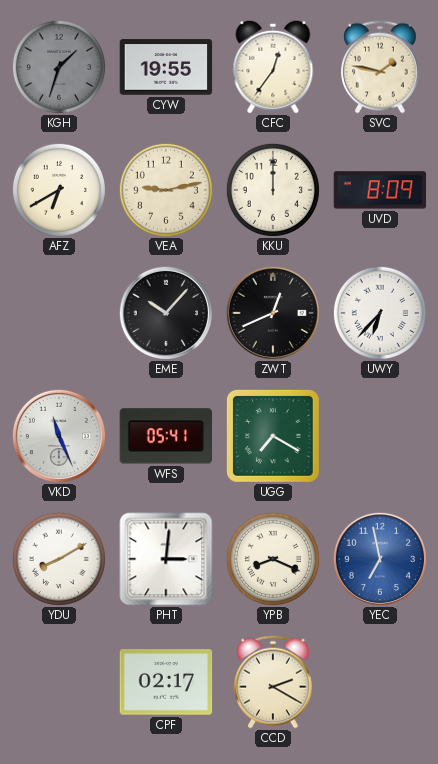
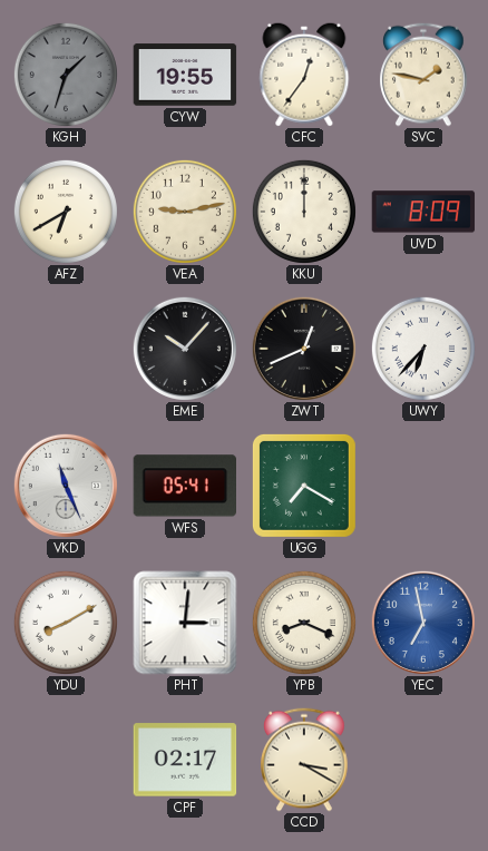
CCD: 2:20 -> 3:20
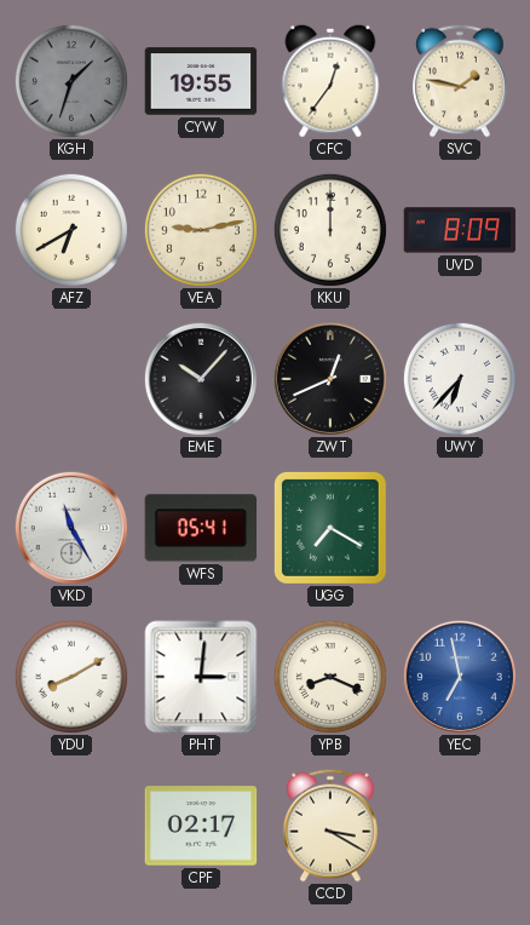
VKD: 11:26 -> 11:25
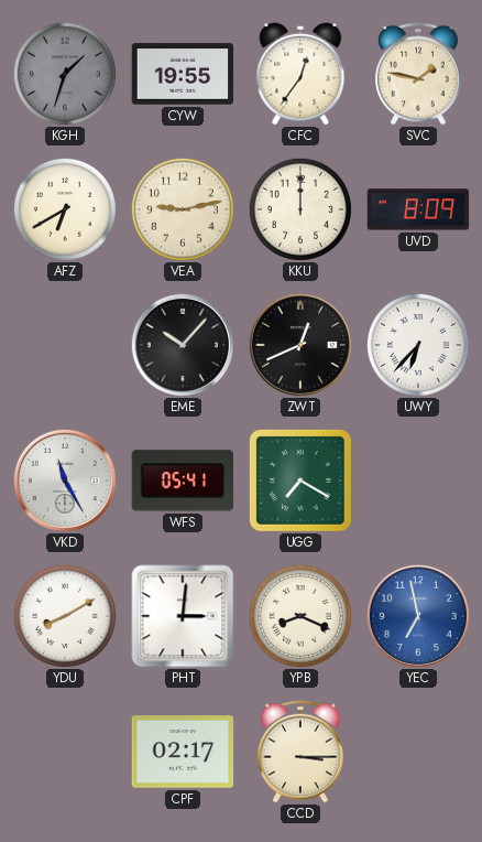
CCD: 3:20 -> 3:15
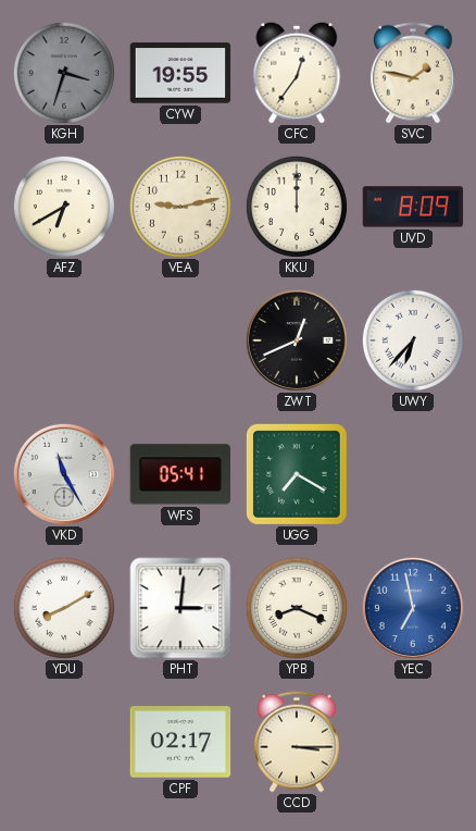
KGH: 1:33 -> 3:33
EME: 10:07 -> none
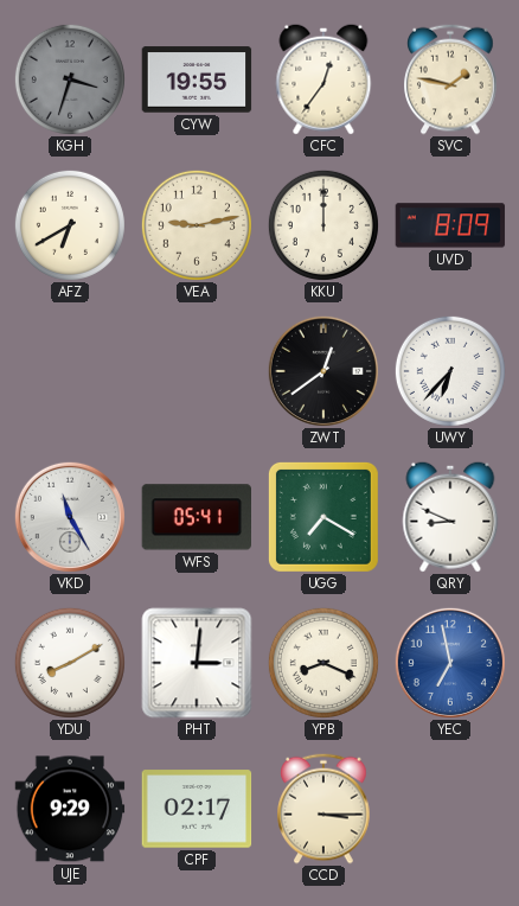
ZWT: 12:41 -> 12:39
QRY: none -> 8:49
UJE: none -> 9:29
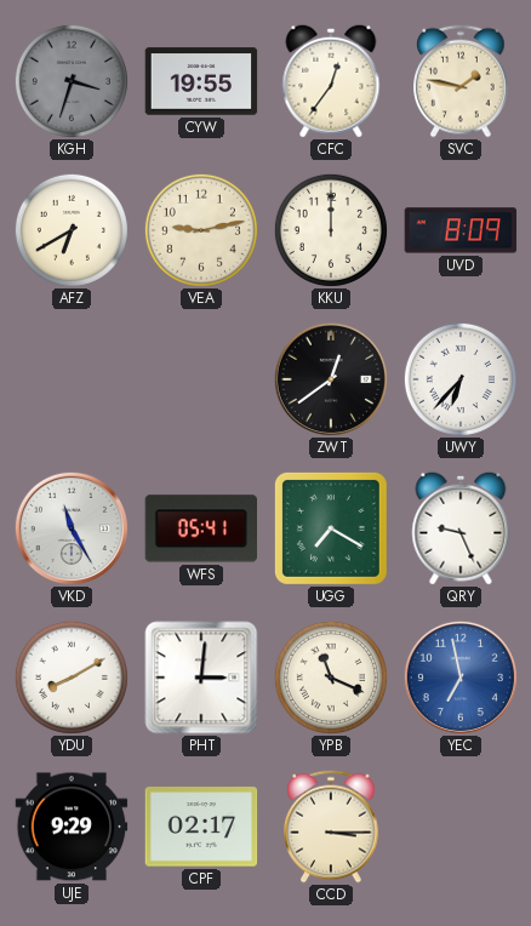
QRY: 8:49 -> 9:26
YPB: 8:19 -> 11:19
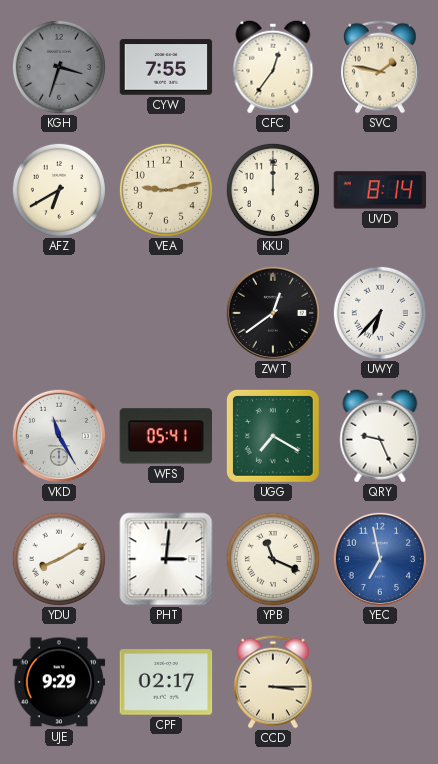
CYW: 19:55 -> 7:55
UVD: 8:09 -> 8:14
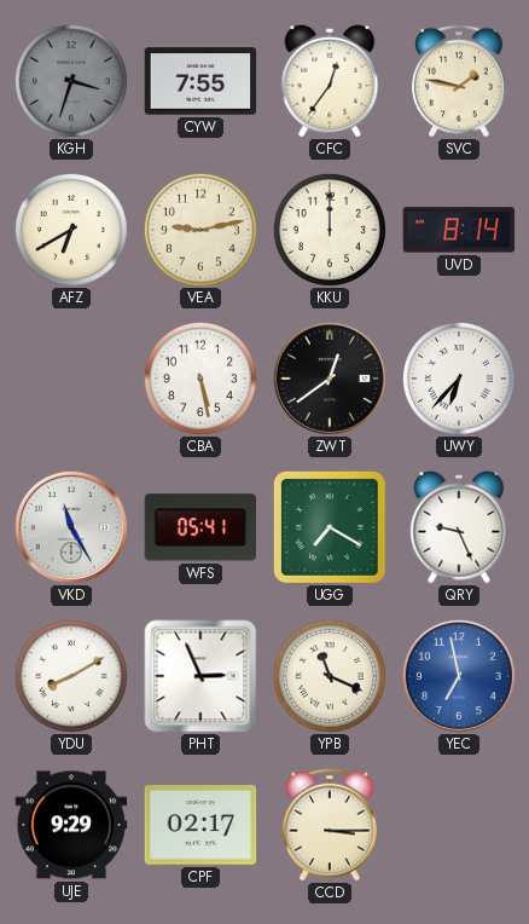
CBA: none -> 5:28
PHT: 3:01 -> 2:56
